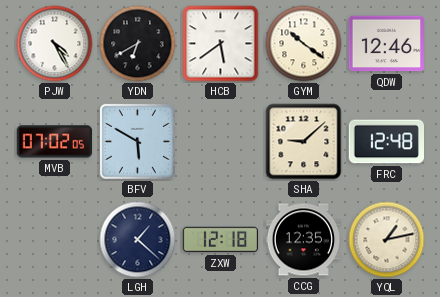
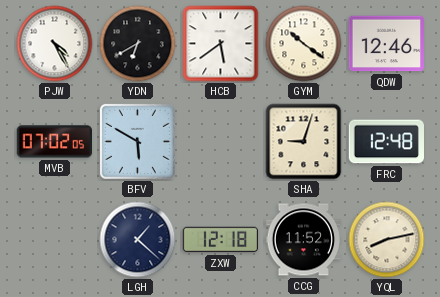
SHA: 9:08 -> 9:03
CCG: 12:35 -> 11:52
YQL: 1:13 -> 8:13
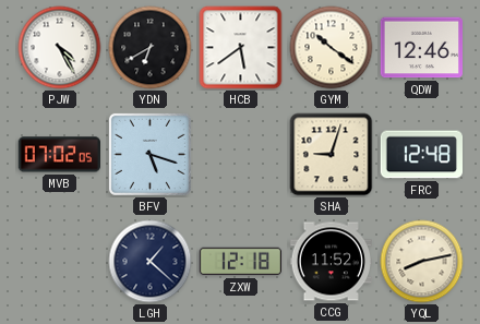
BFV: 5:50 -> 5:18
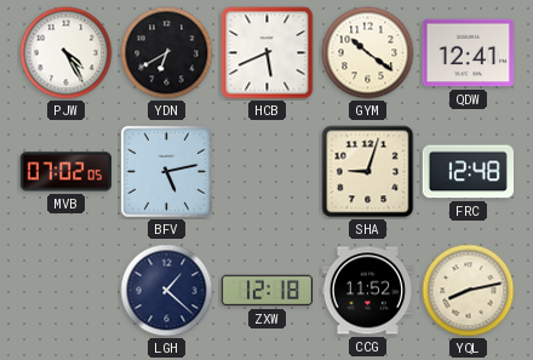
HCB: 5:39 -> 5:41
QDW: 12:46 -> 12:41
BFV: 5:18 -> 5:13
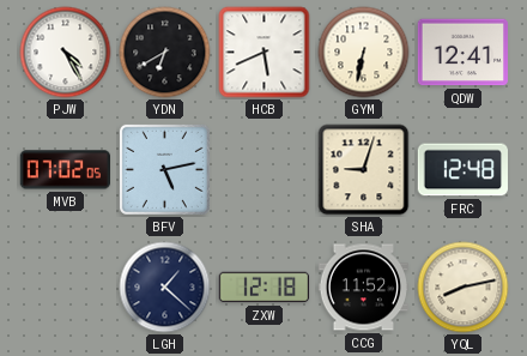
GYM: 10:21 -> 6:32
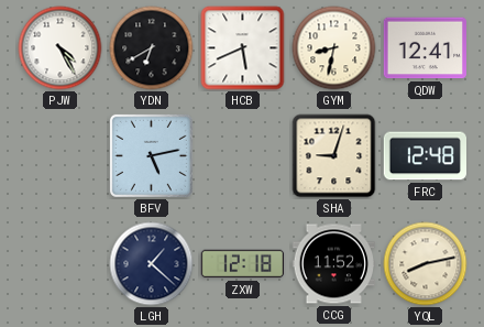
GYM: 6:32 -> 8:32
MVB: 07:02 -> none
